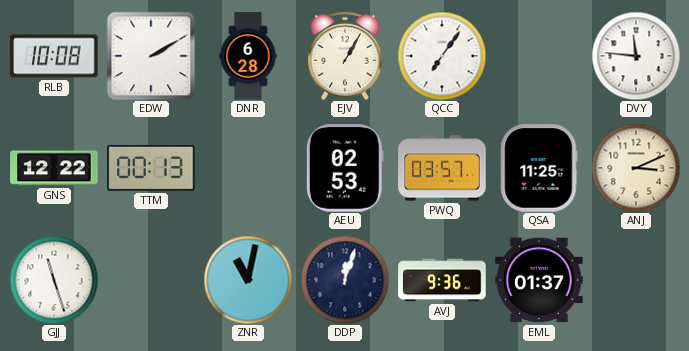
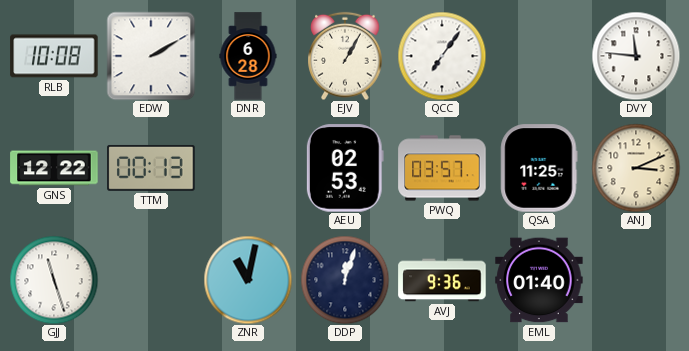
EML: 01:37 -> 01:40
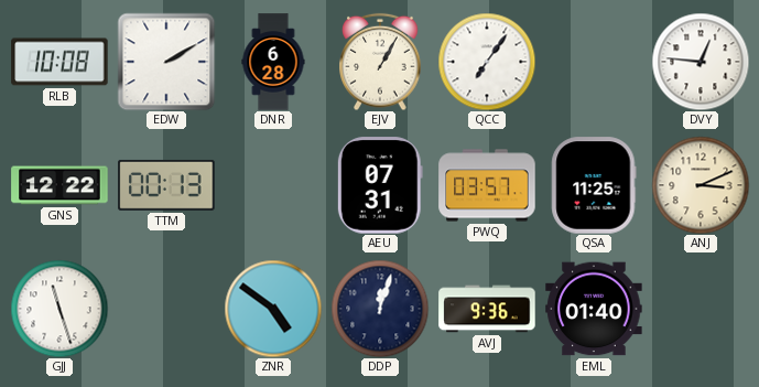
DVY: 11:46 -> 12:46
AEU: 02:53 -> 07:31
ZNR: 11:02 -> 4:51
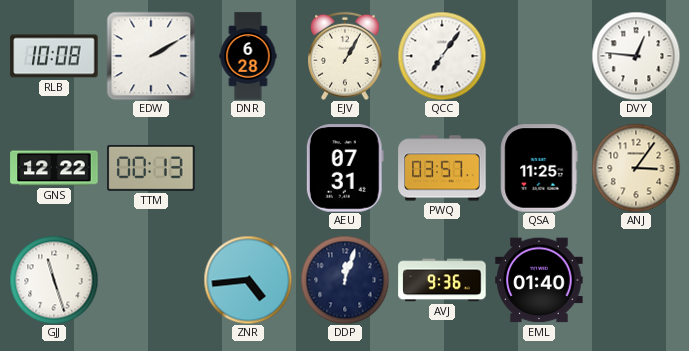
ANJ: 3:11 -> 3:06
ZNR: 4:51 -> 4:44
